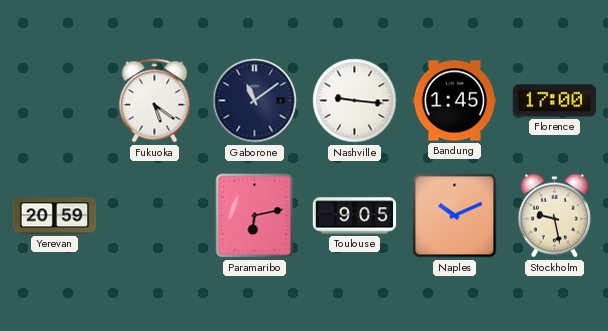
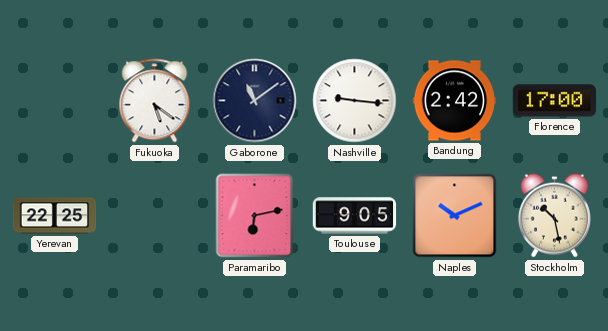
Bandung: 1:45 -> 2:42
Yerevan: 20:59 -> 22:25
Stockholm: 9:28 -> 10:28
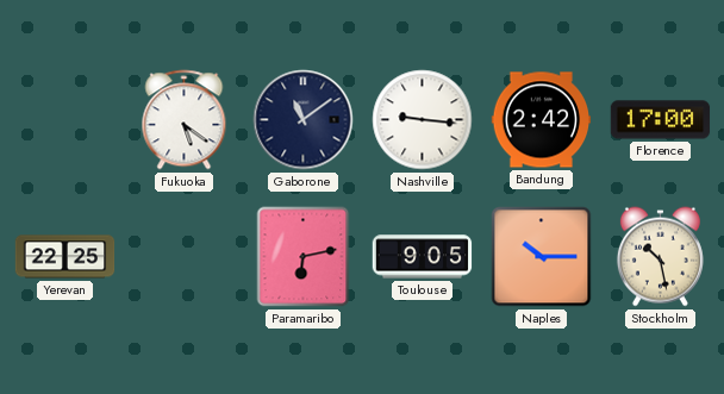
Naples: 10:11 -> 10:15
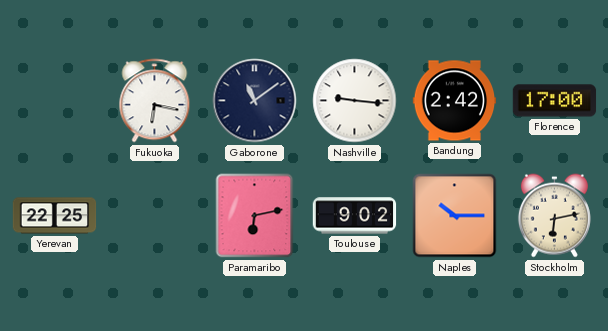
Fukuoka: 5:21 -> 6:17
Toulouse: 9:05 -> 9:02
Stockholm: 10:28 -> 6:13
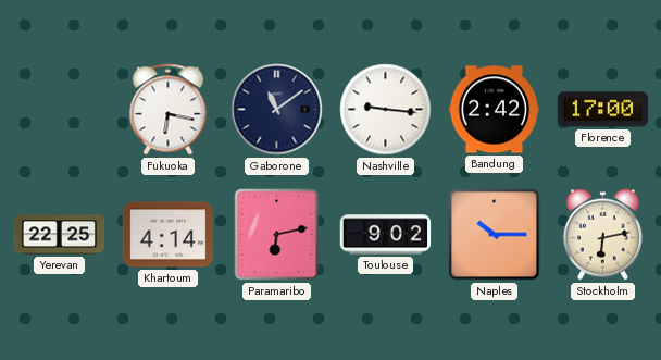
Khartoum: none -> 4:14
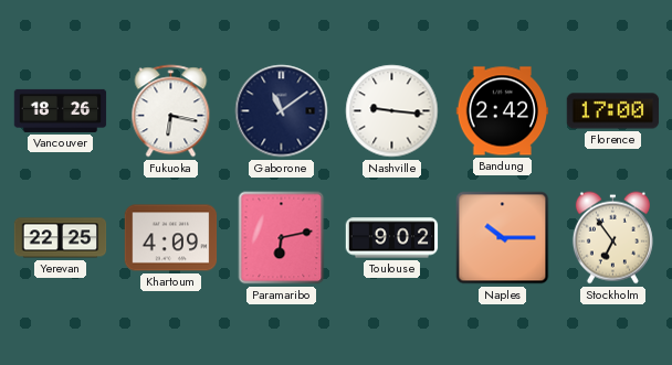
Vancouver: none -> 18:26
Khartoum: 4:14 -> 4:09
Stockholm: 6:13 -> 6:54
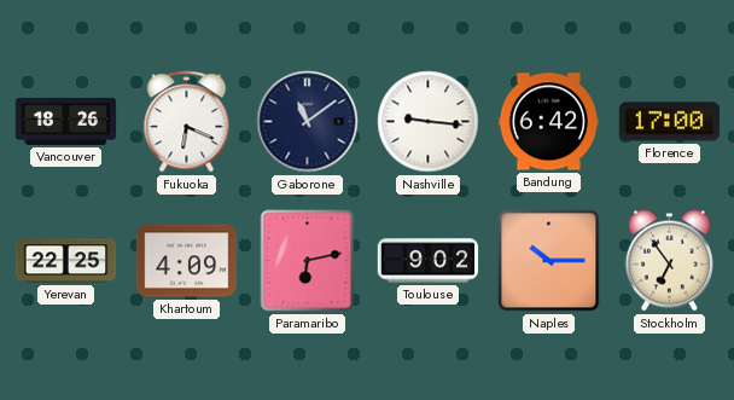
Fukuoka: 6:17 -> 6:19
Bandung: 2:42 -> 6:42
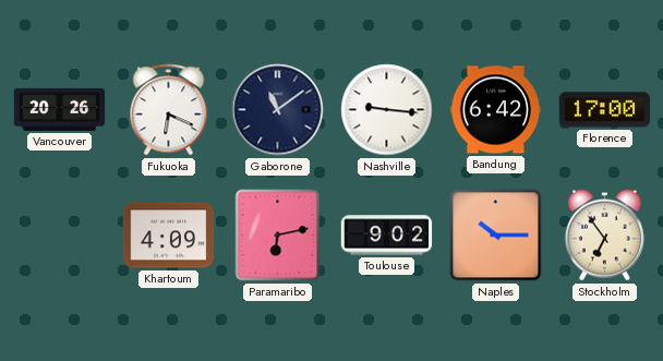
Vancouver: 18:26 -> 20:26
Yerevan: 22:25 -> none
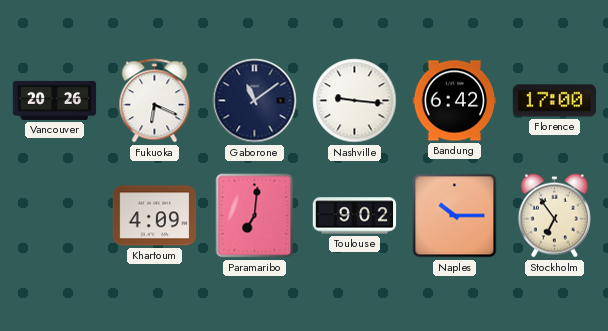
Paramaribo: 6:13 -> 7:01
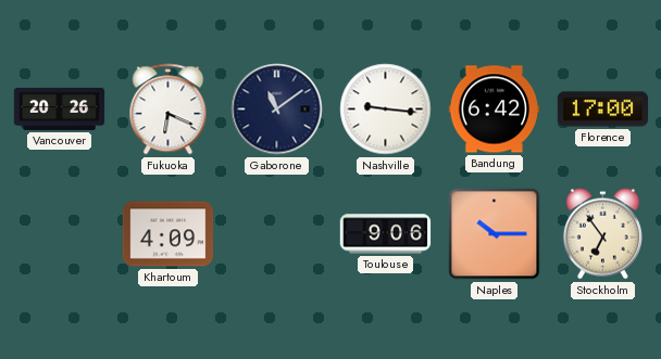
Paramaribo: 7:01 -> none
Toulouse: 9:02 -> 9:06
